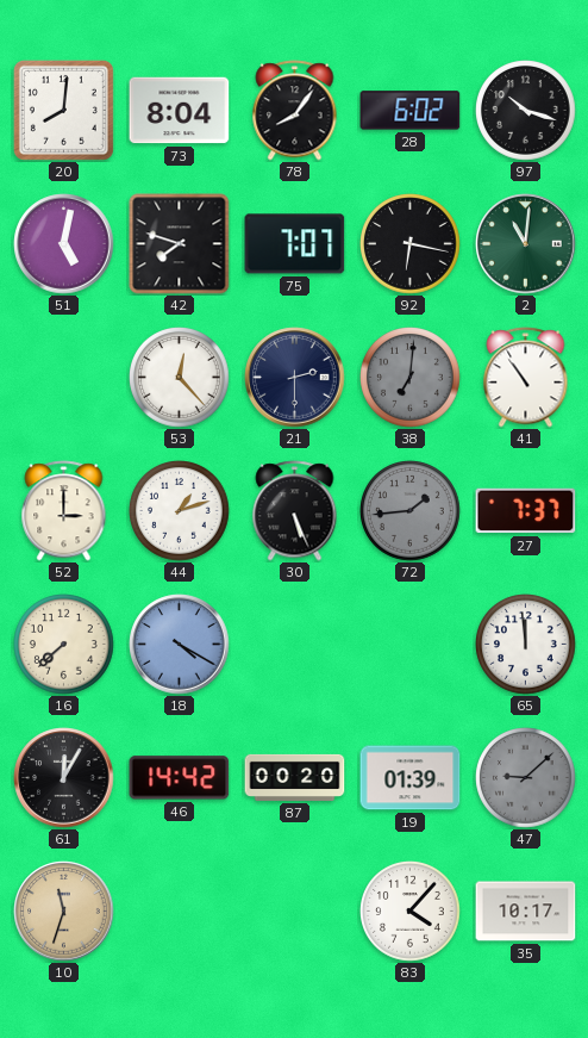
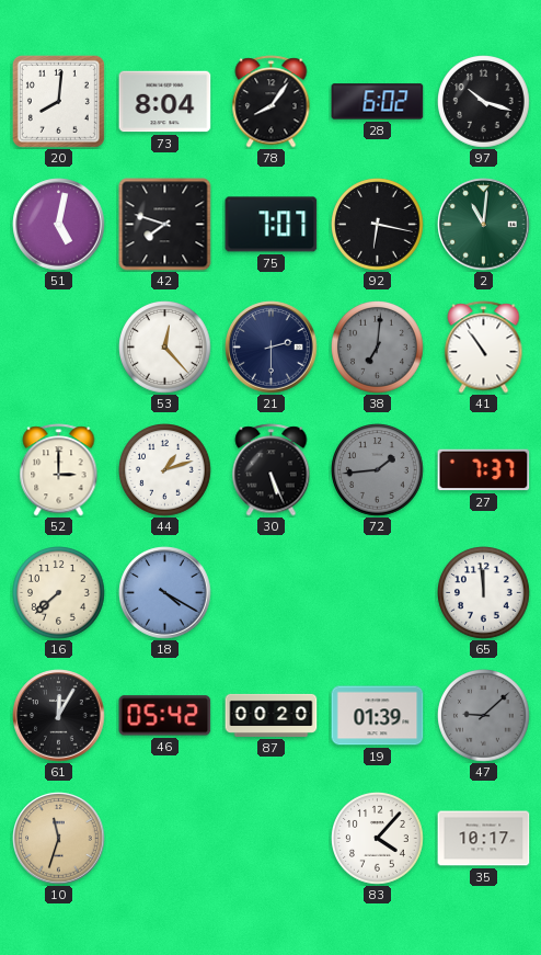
46: 14:42 -> 05:42
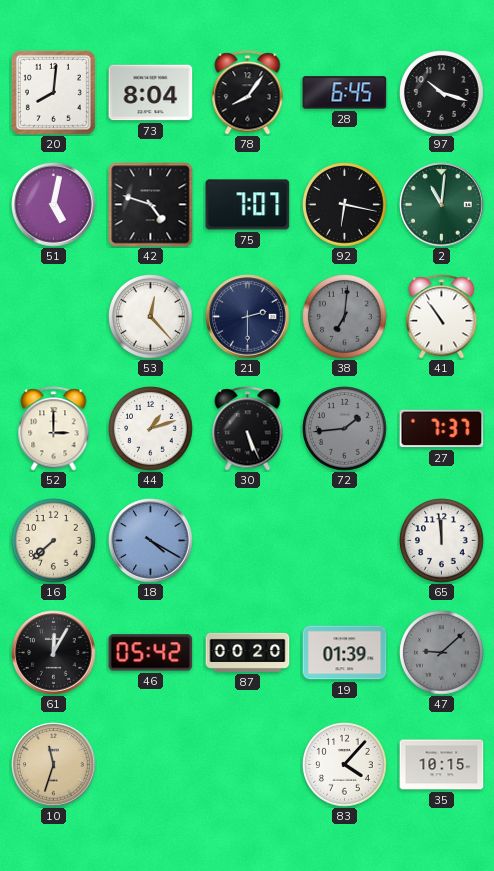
28: 6:02 -> 6:45
42: 7:48 -> 4:48
35: 10:17 -> 10:15
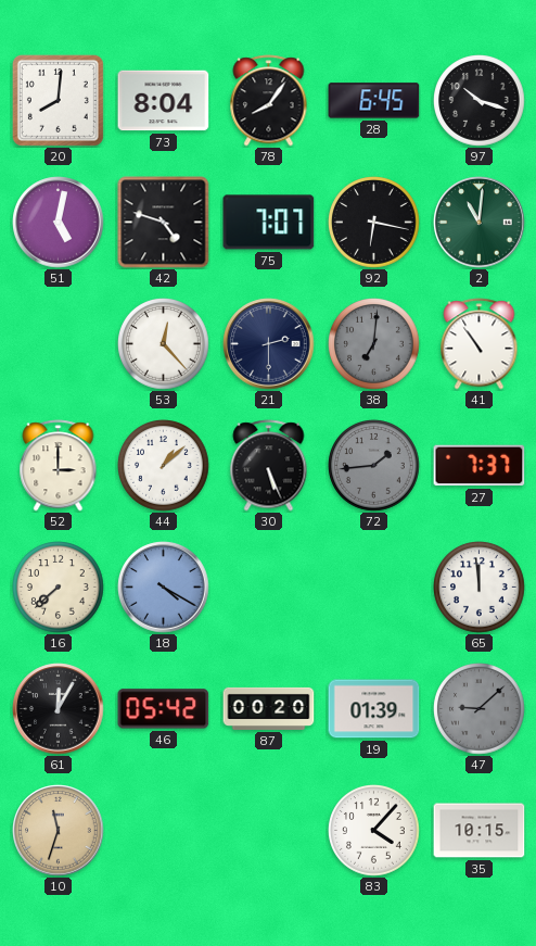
44: 1:12 -> 1:08
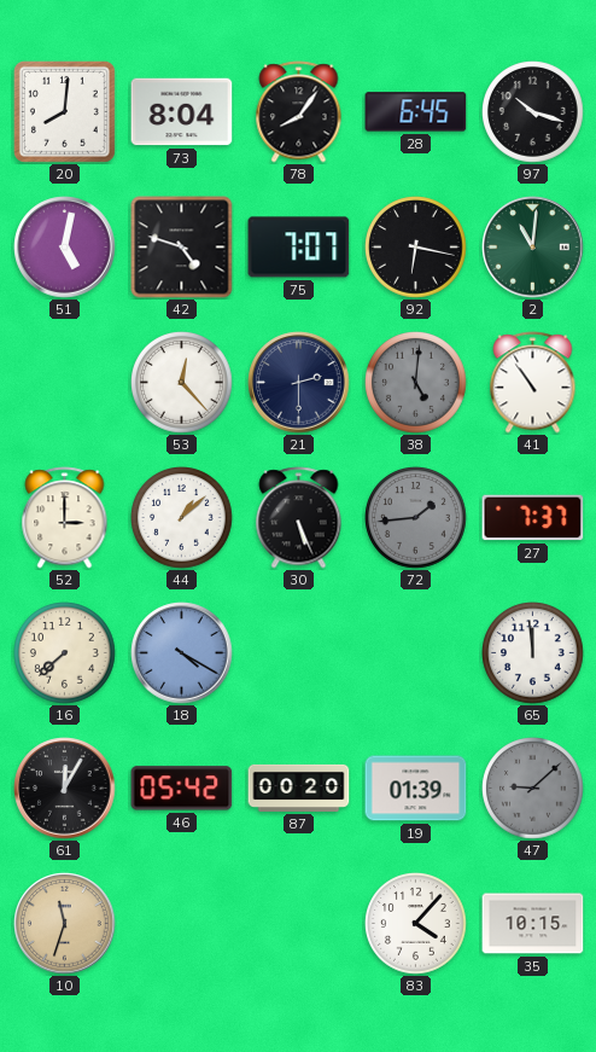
38: 7:01 -> 5:01
